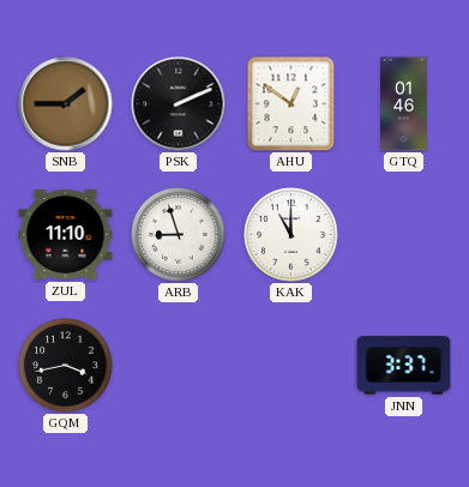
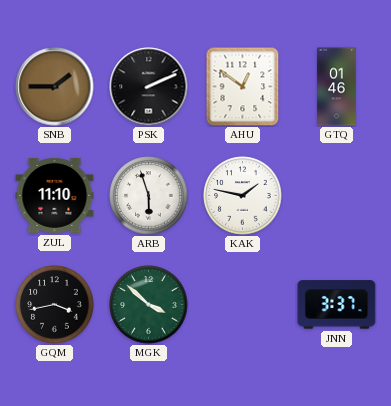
ARB: 8:57 -> 5:57
KAK: 11:00 -> 1:47
MGK: none -> 3:52
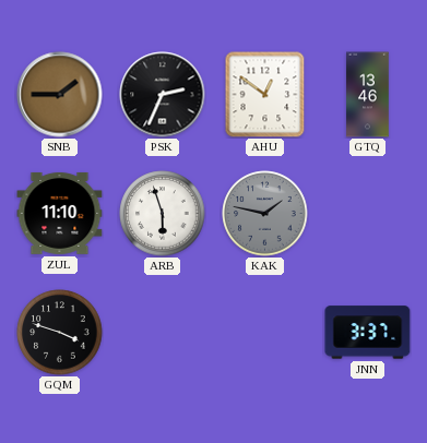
PSK: 2:11 -> 2:34
GTQ: 01:46 -> 13:46
KAK dial: white -> grey
GQM: 3:43 -> 3:48
MGK: 3:52 -> none
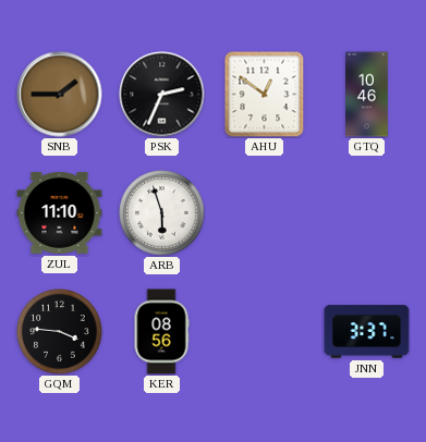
GTQ: 13:46 -> 10:46
KAK: 1:47 -> none
GQM: 3:48 -> 3:46
KER: none -> 08:56
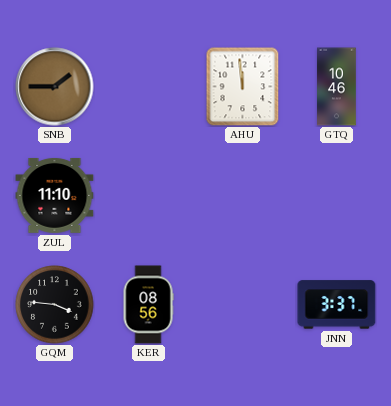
PSK: 2:34 -> none
AHU: 12:51 -> 11:59
ARB: 5:57 -> none
